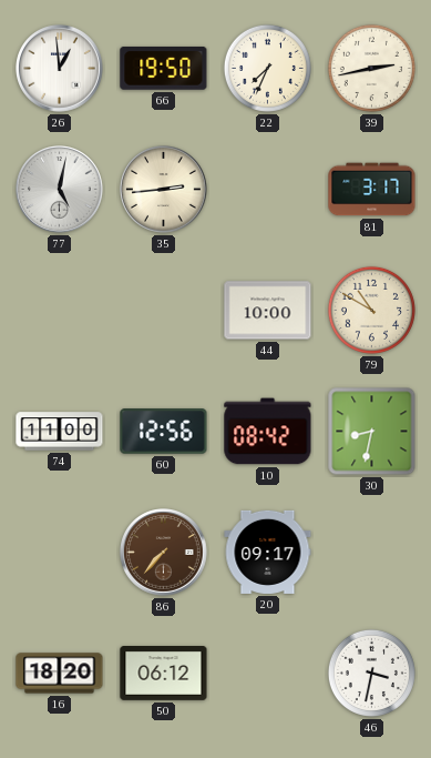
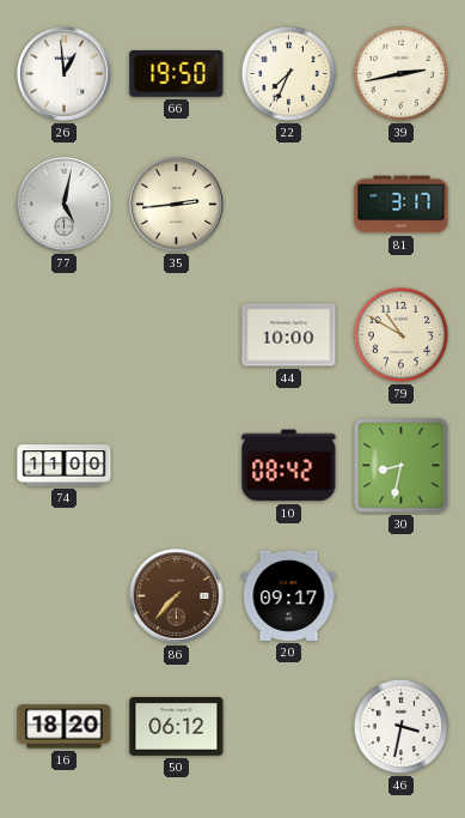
60: 12:56 -> none
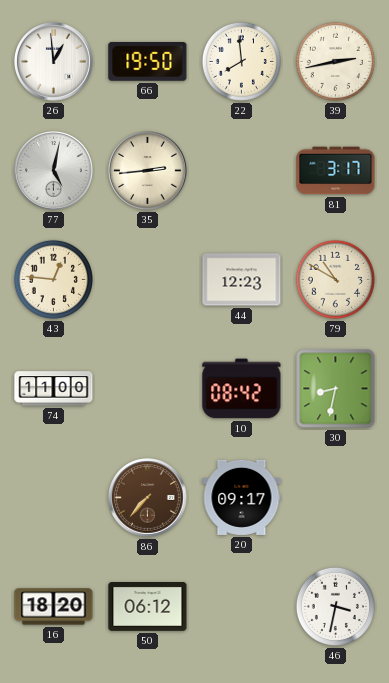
22: 7:34 -> 7:59
43: none -> 12:46
44: 10:00 -> 12:23
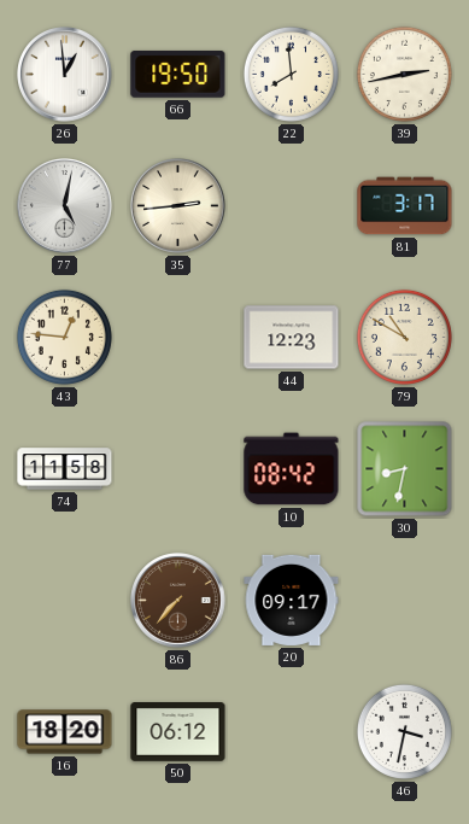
74: 11:00 -> 11:58
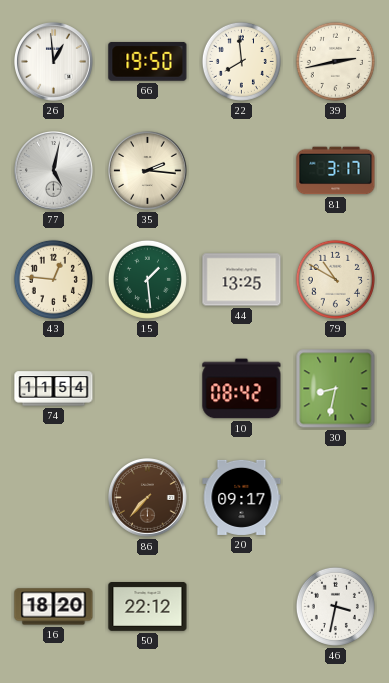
35: 2:44 -> 2:16
15: none -> 1:29
44: 12:23 -> 13:25
74: 11:58 -> 11:54
50: 06:12 -> 22:12
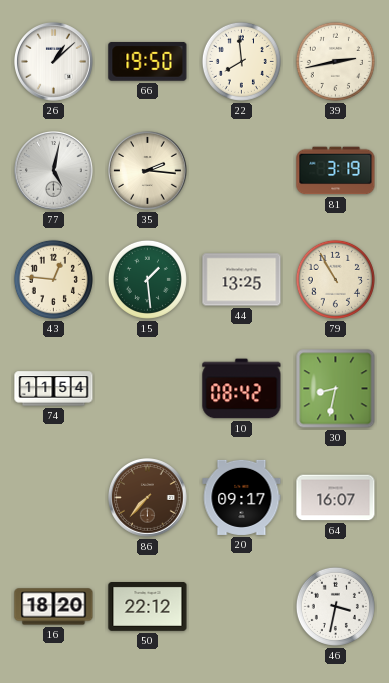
26: 12:59 -> 1:08
81: 3:17 -> 3:19
79: 10:50 -> 10:55
64: none -> 16:07
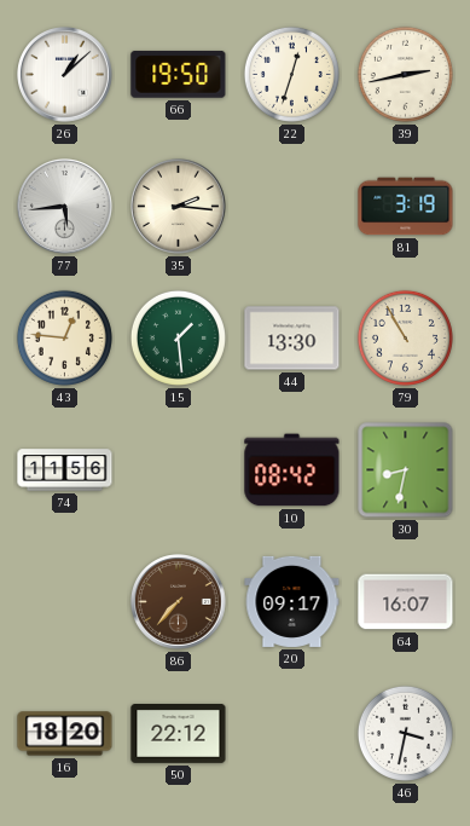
22: 7:59 -> 12:33
77: 5:02 -> 5:44
44: 13:25 -> 13:30
74: 11:54 -> 11:56
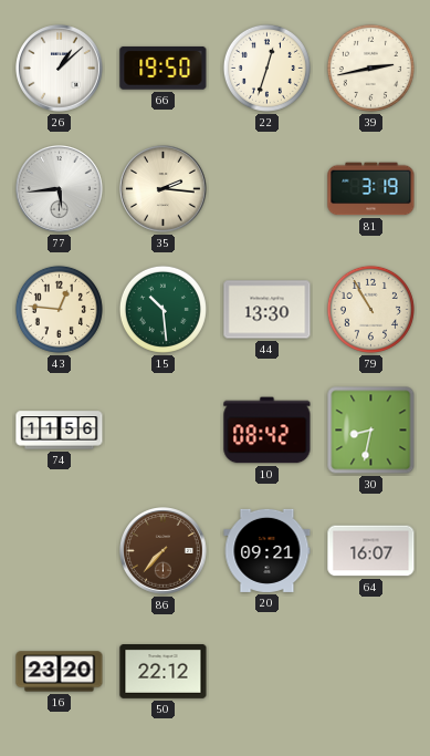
15: 1:29 -> 10:29
20: 09:17 -> 09:21
16: 18:20 -> 23:20
46: 3:32 -> none
